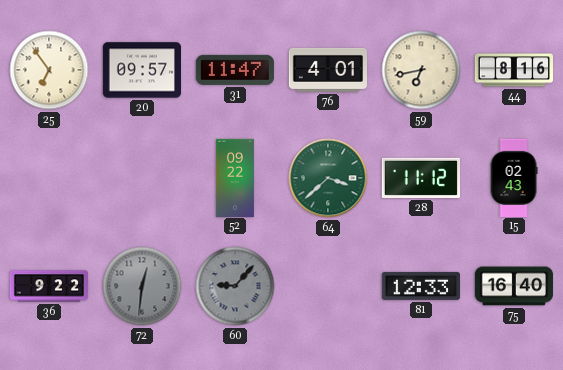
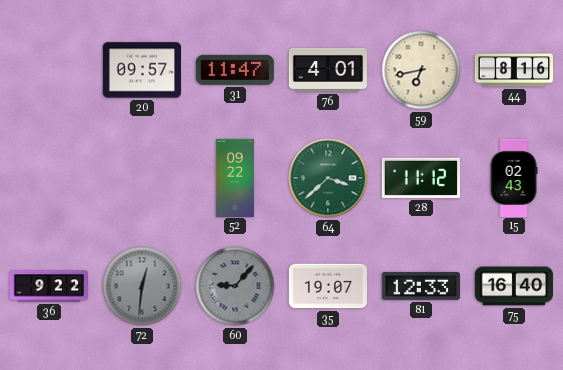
25: 6:54 -> none
35: none -> 19:07
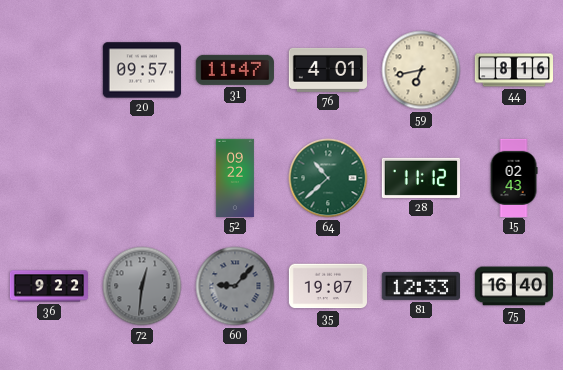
64: 3:38 -> 10:38
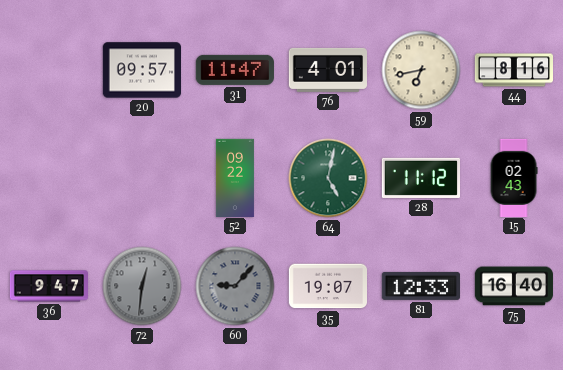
64: 10:38 -> 5:02
36: 9:22 -> 9:47
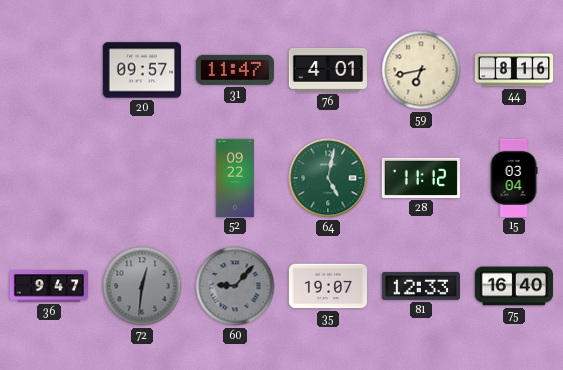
15: 02:43 -> 03:04
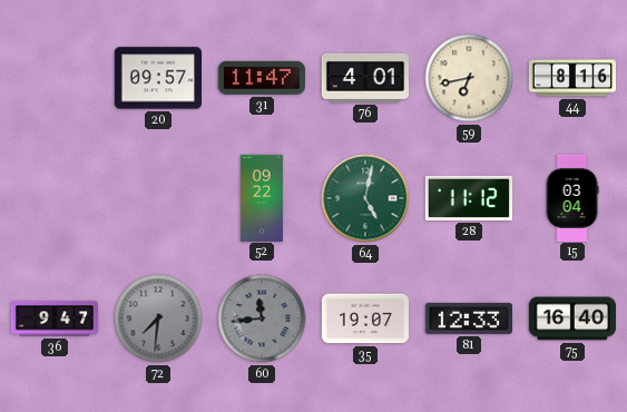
72: 12:31 -> 7:31
60: 9:07 -> 11:44
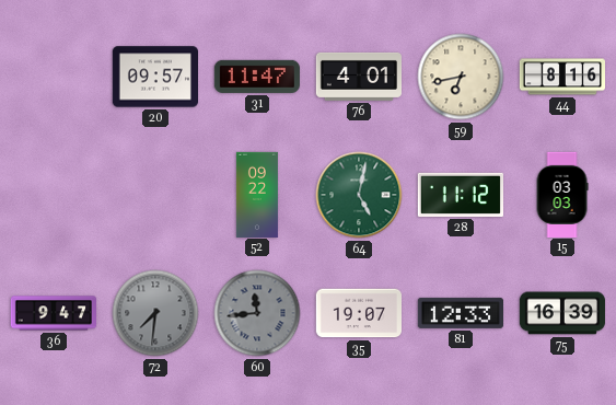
15: 03:04 -> 03:03
75: 16:40 -> 16:39
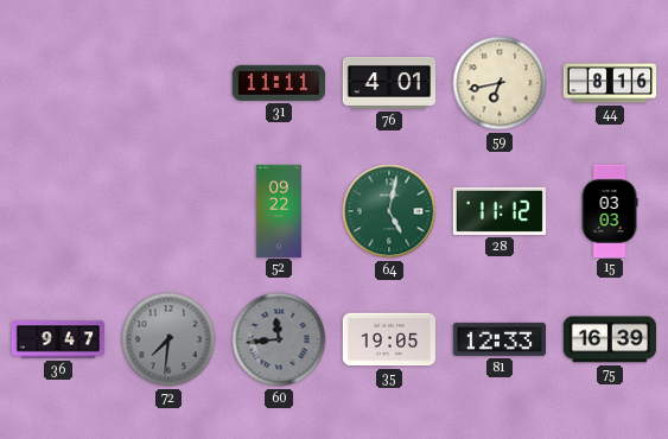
20: 09:57 -> none
31: 11:47 -> 11:11
35: 19:07 -> 19:05
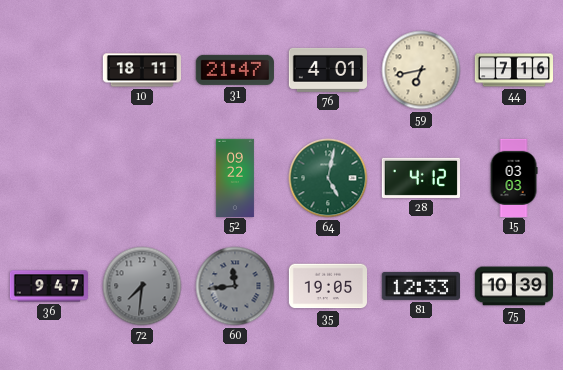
10: none -> 18:11
31: 11:11 -> 21:47
44: 8:16 -> 7:16
28: 11:12 -> 4:12
75: 16:39 -> 10:39
